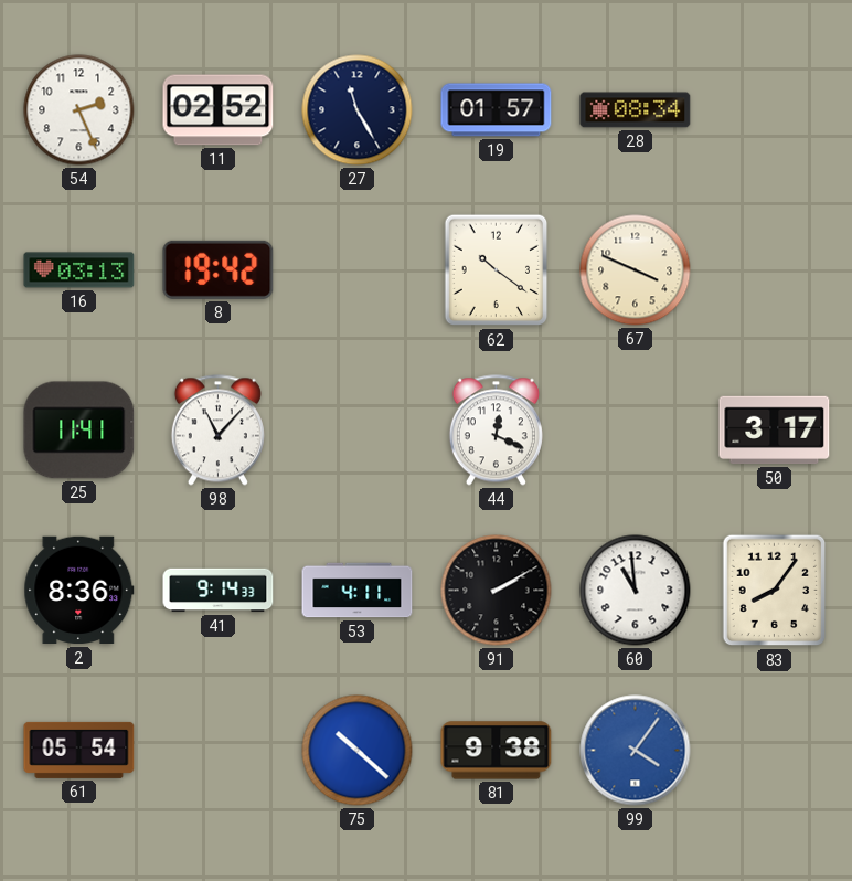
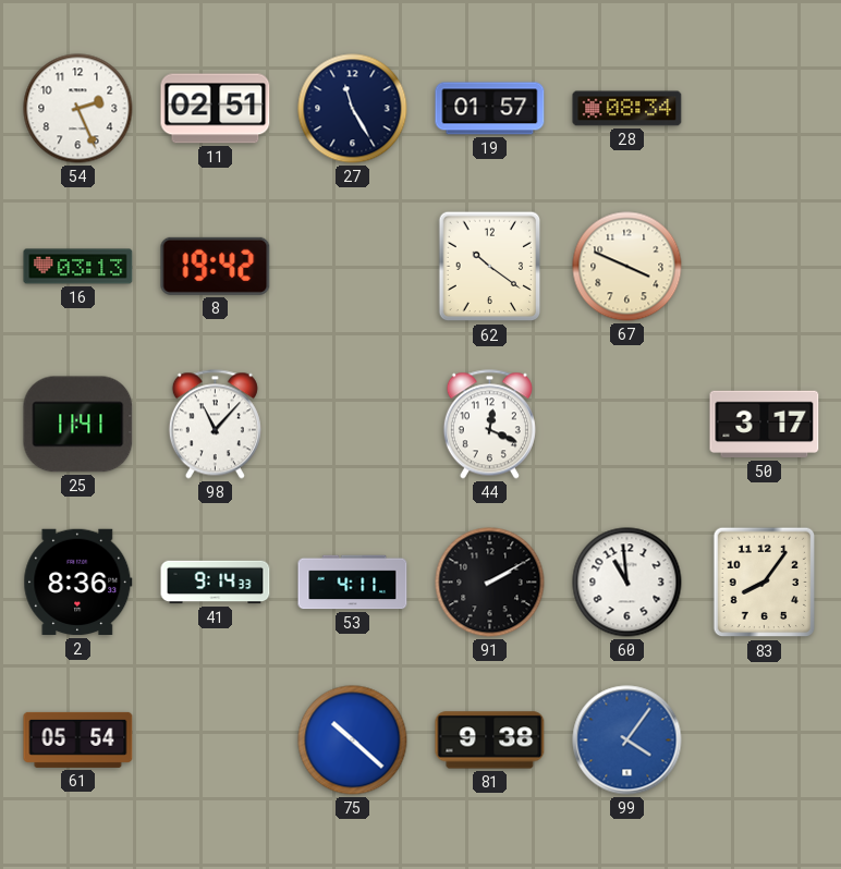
11: 02:52 -> 02:51
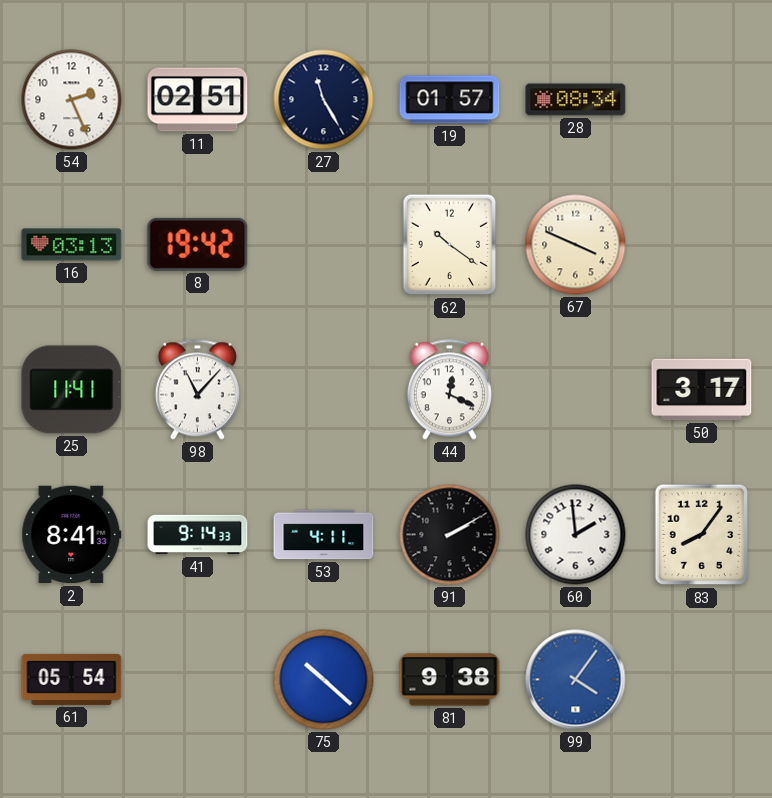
2: 8:36 -> 8:41
60: 10:59 -> 1:59
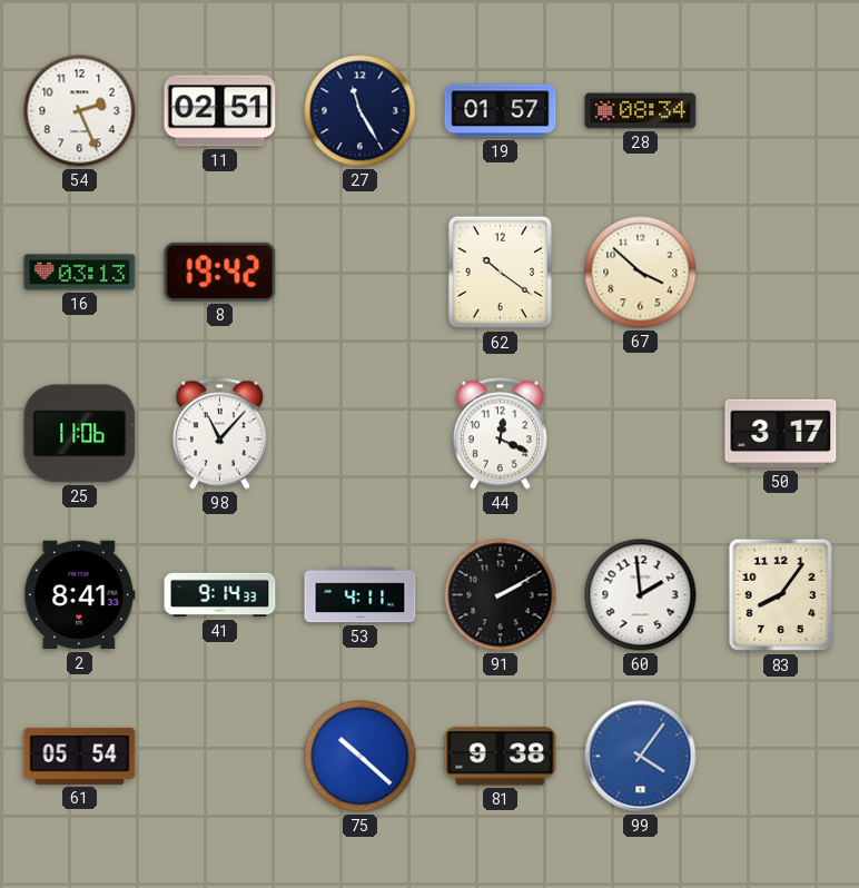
67: 3:49 -> 3:52
25: 11:41 -> 11:06
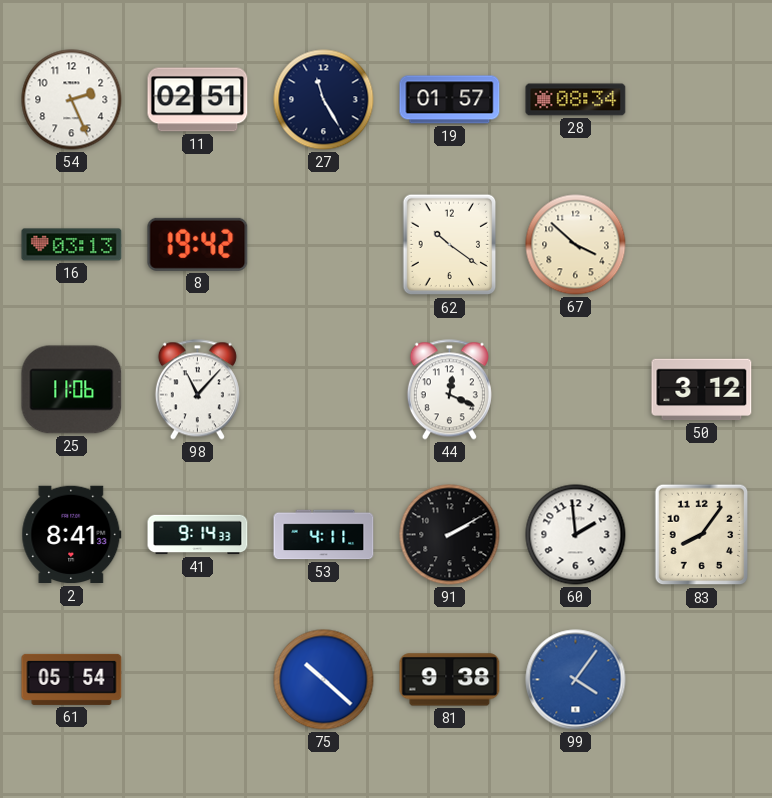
50: 3:17 -> 3:12
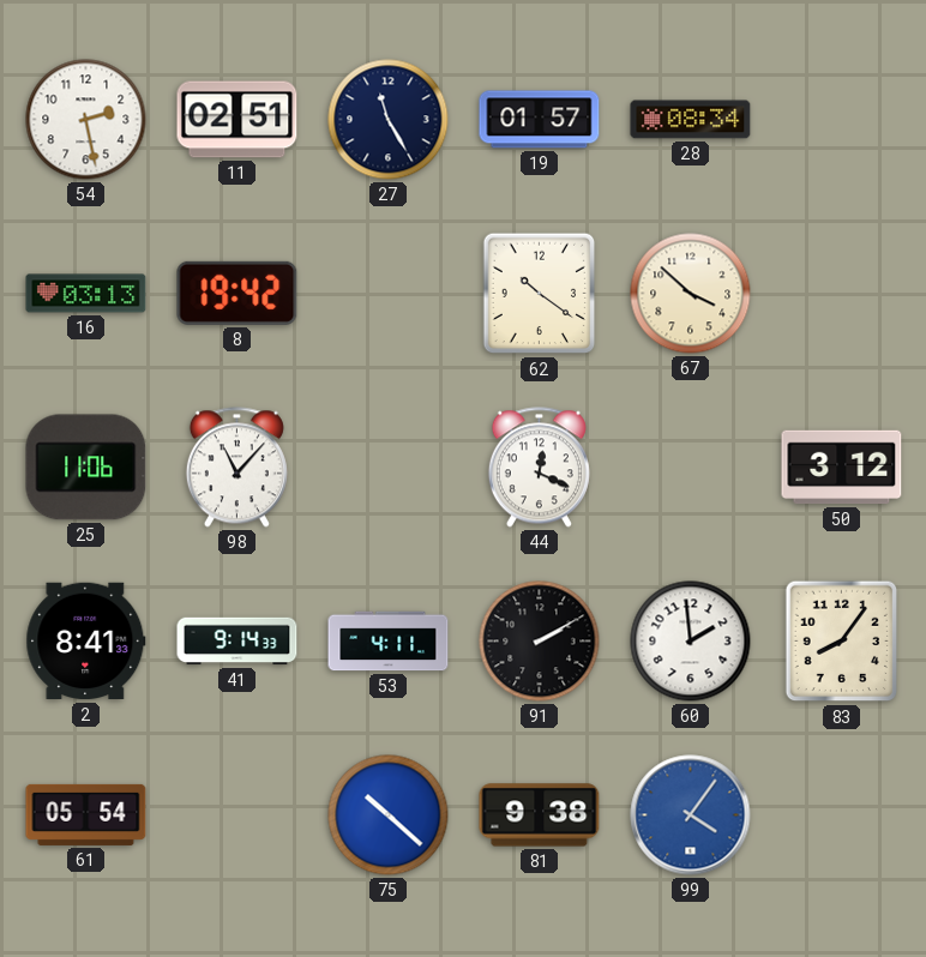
54: 2:26 -> 2:28
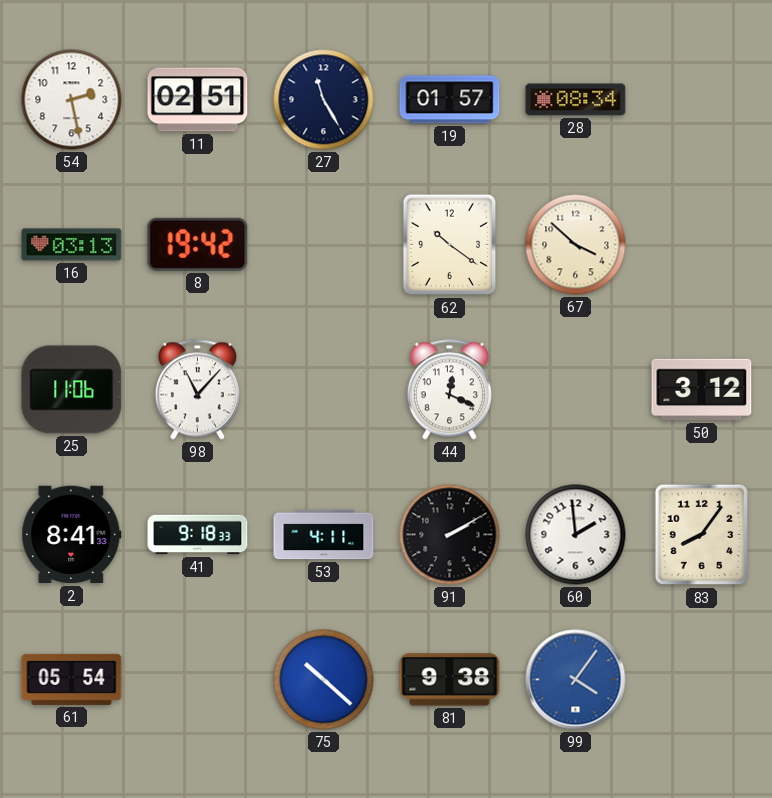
41: 9:14 -> 9:18
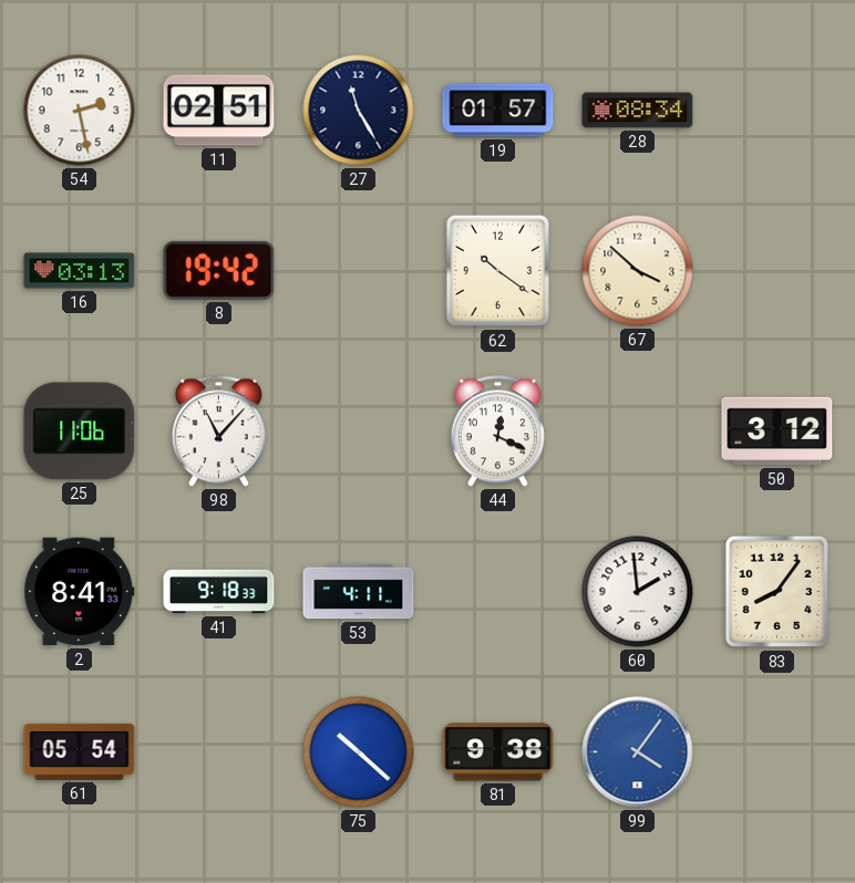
91: 2:10 -> none
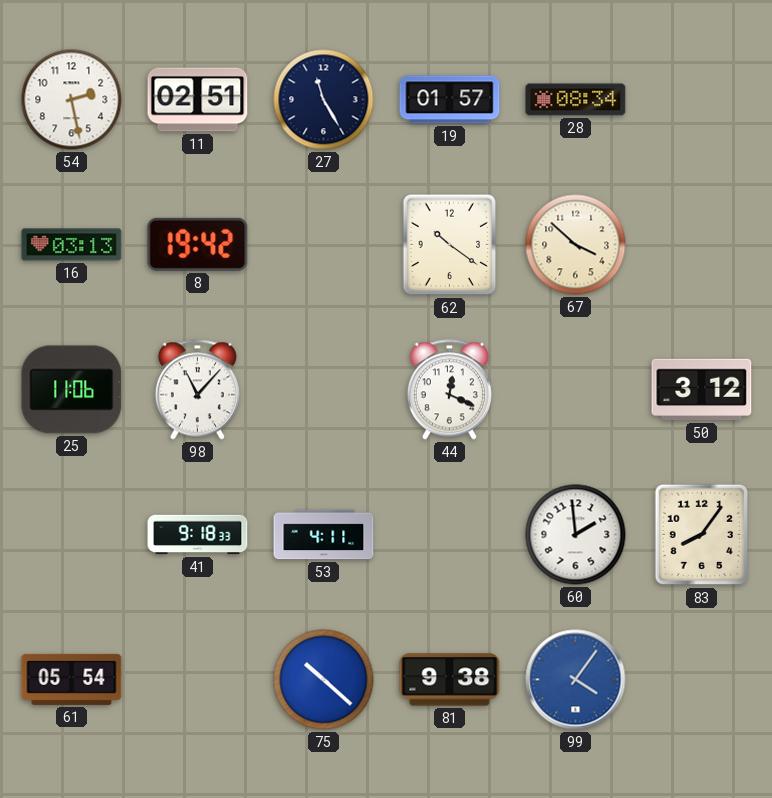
2: 8:41 -> none
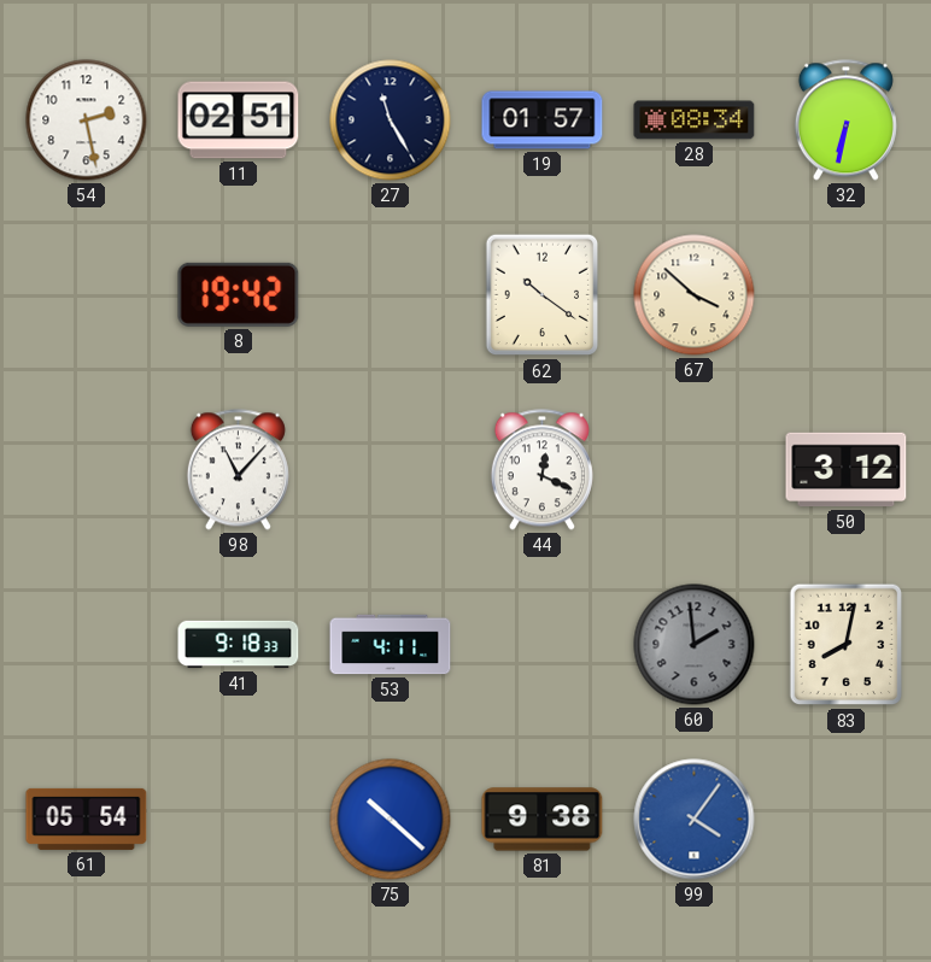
32: none -> 6:32
16: 03:13 -> none
25: 11:06 -> none
60 dial: white -> grey
83: 8:06 -> 8:02
